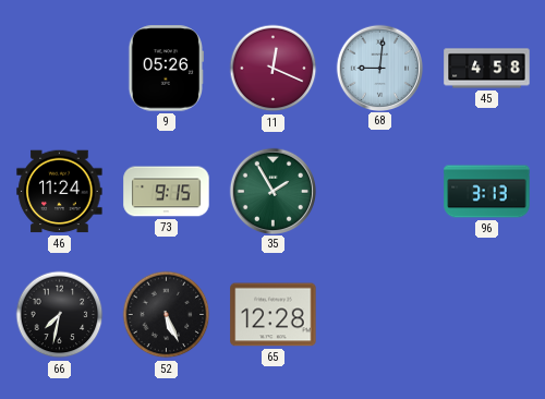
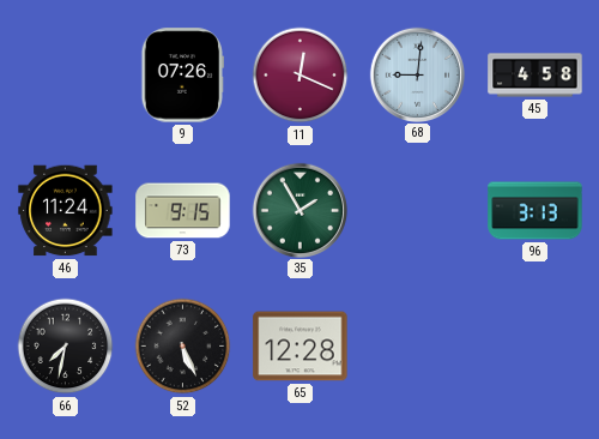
9: 05:26 -> 07:26
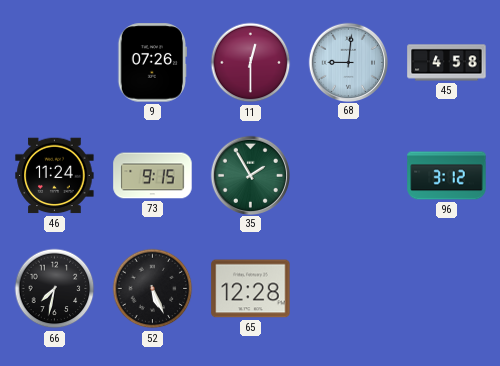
11: 12:19 -> 12:30
96: 3:13 -> 3:12
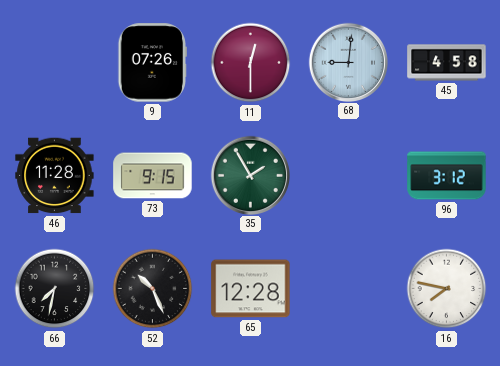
46: 11:24 -> 11:28
52: 5:26 -> 10:26
16: none -> 7:47
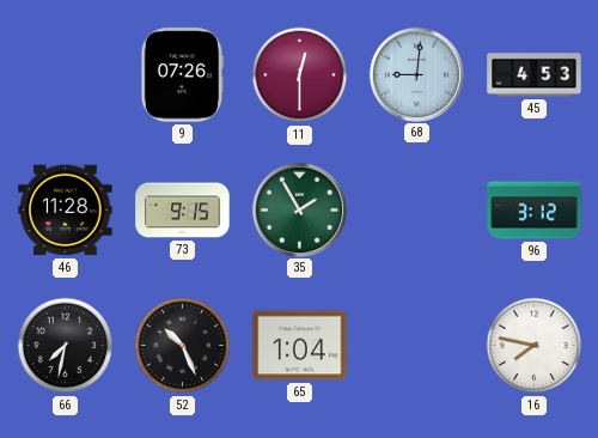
45: 4:58 -> 4:53
65: 12:28 -> 1:04
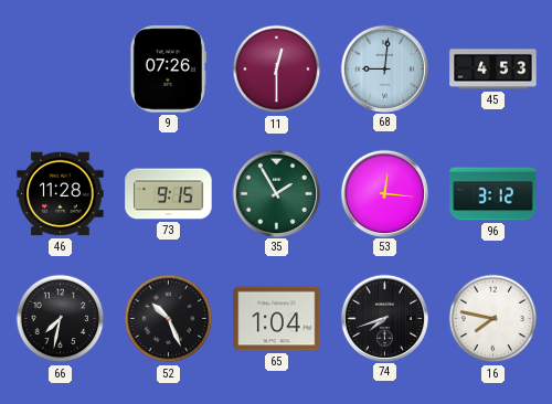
53: none -> 12:16
74: none -> 7:42
